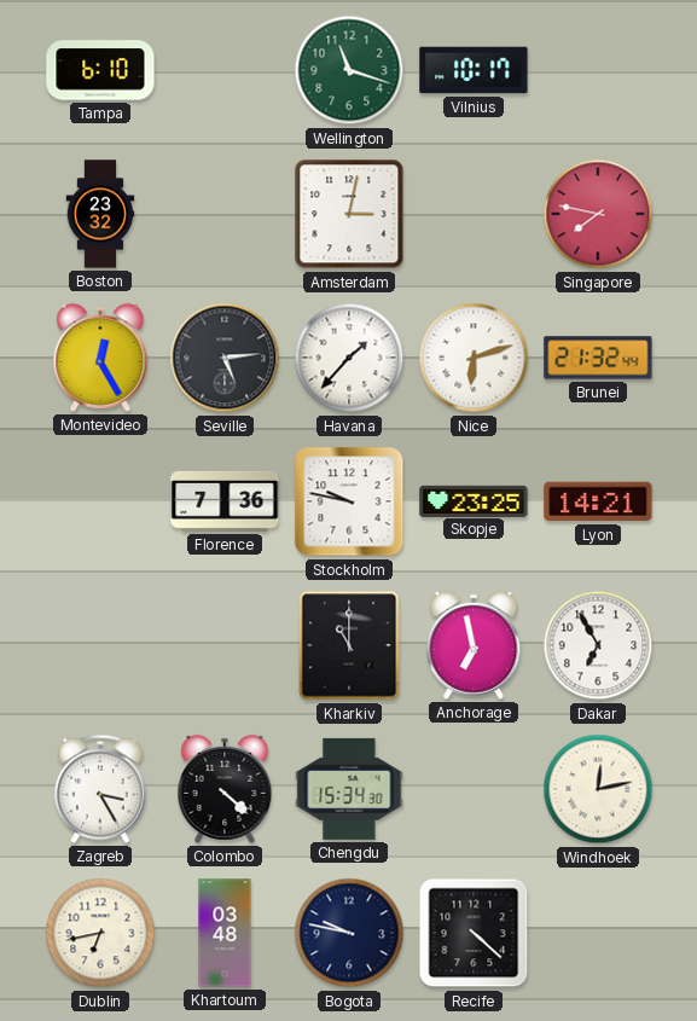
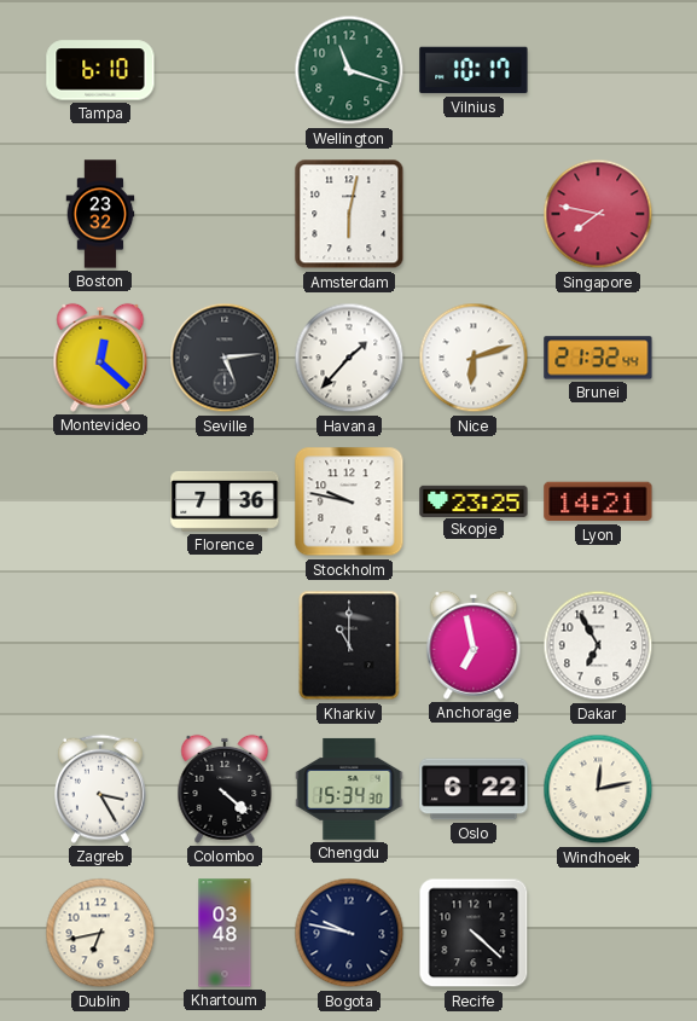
Amsterdam: 3:02 -> 6:02
Montevideo: 12:25 -> 12:22
Oslo: none -> 6:22
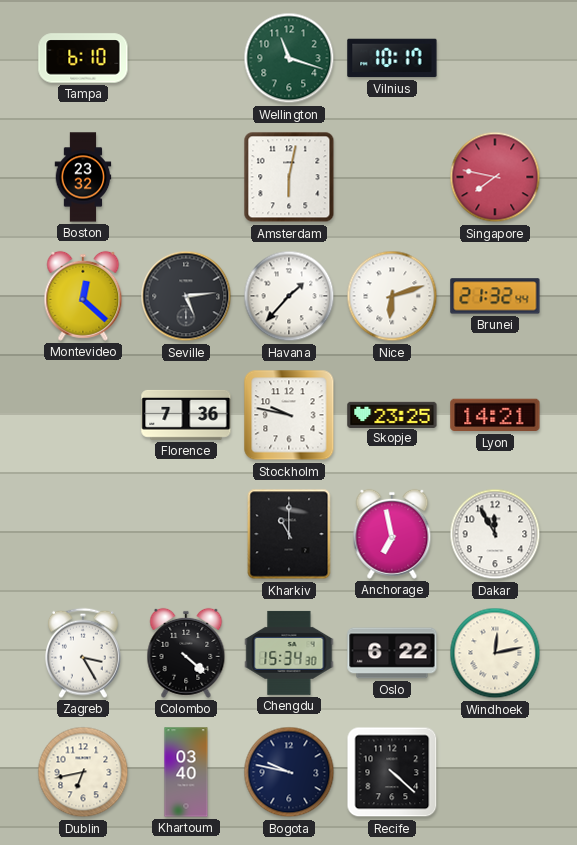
Dakar: 6:55 -> 11:55
Khartoum: 03:48 -> 03:40
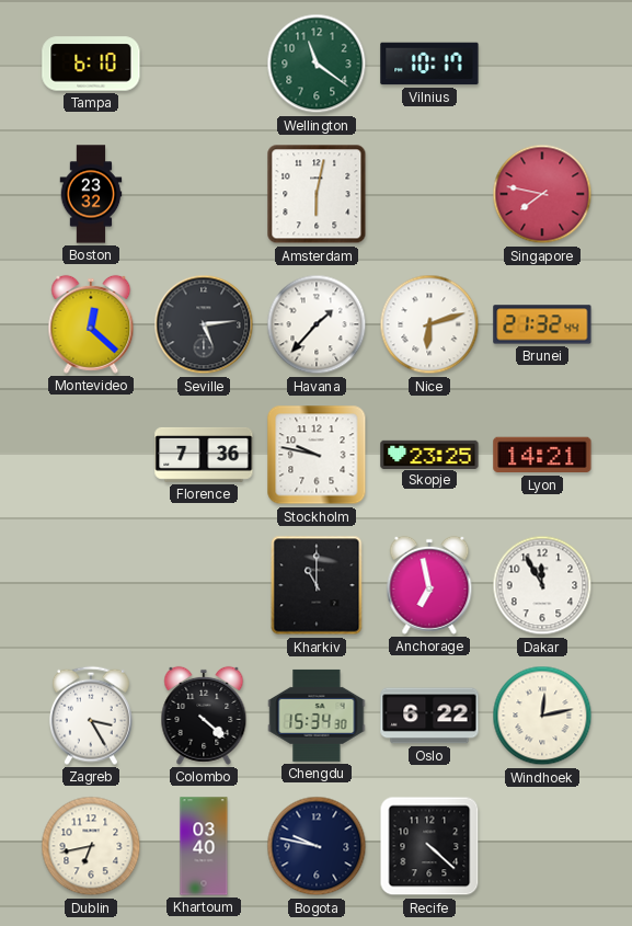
Wellington: 11:18 -> 11:21
